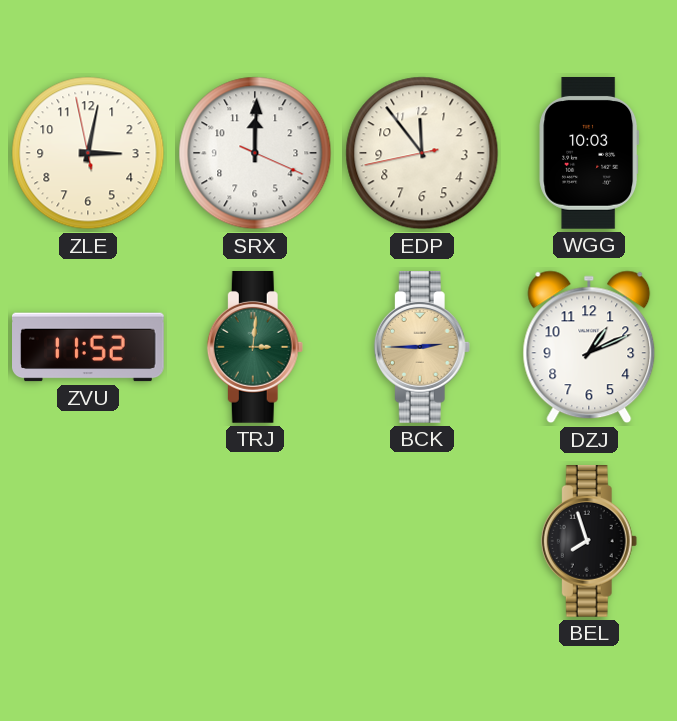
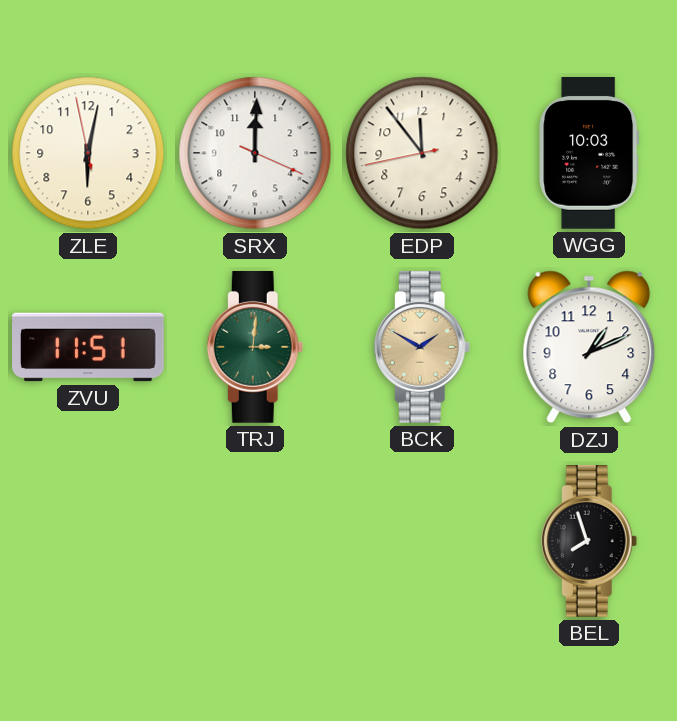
ZLE: 3:01 -> 6:01
ZVU: 11:52 -> 11:51
BCK: 2:45 -> 1:50
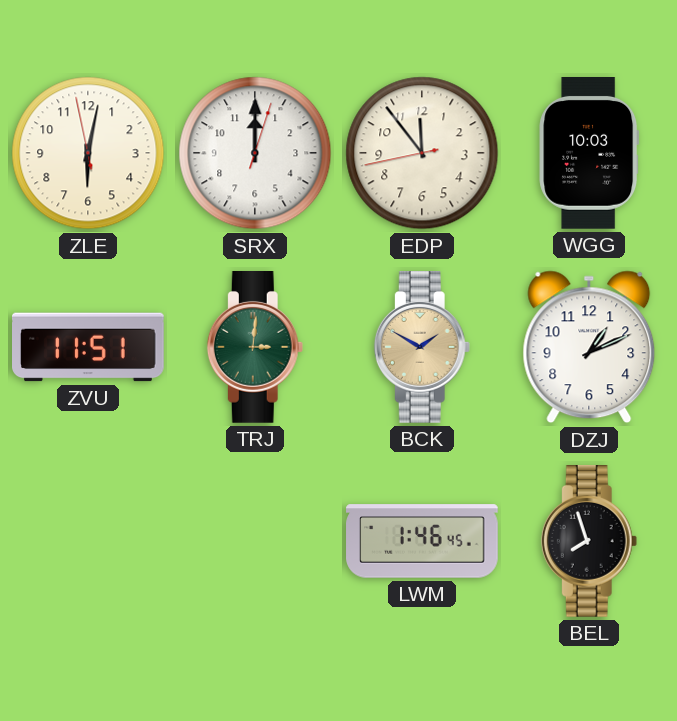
SRX: 12:00:19 -> 12:00:03
LWM: none -> 1:46
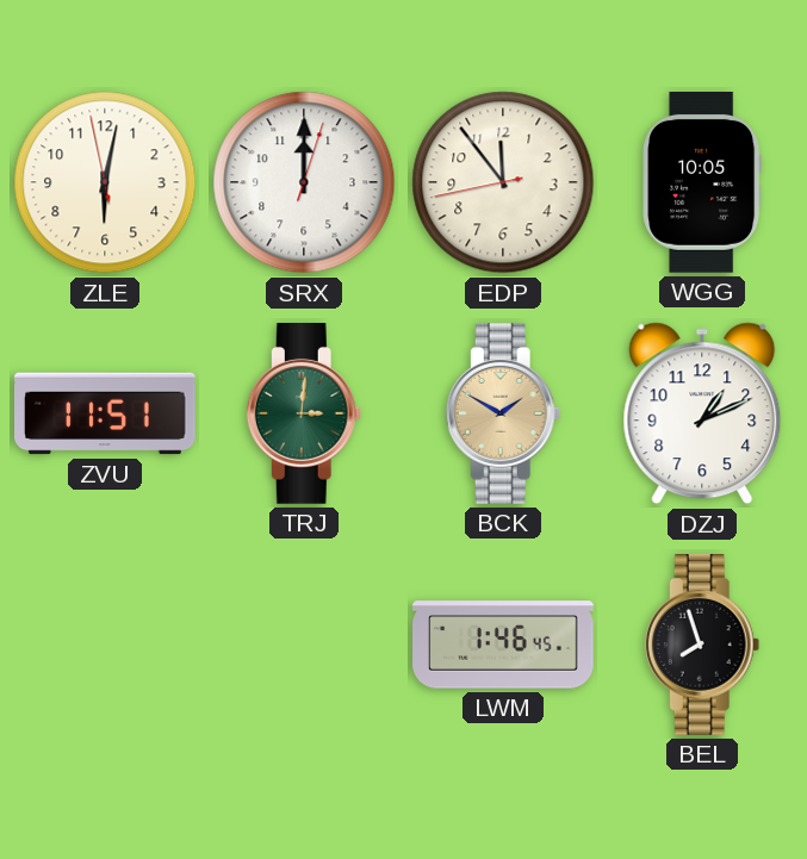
WGG: 10:03 -> 10:05
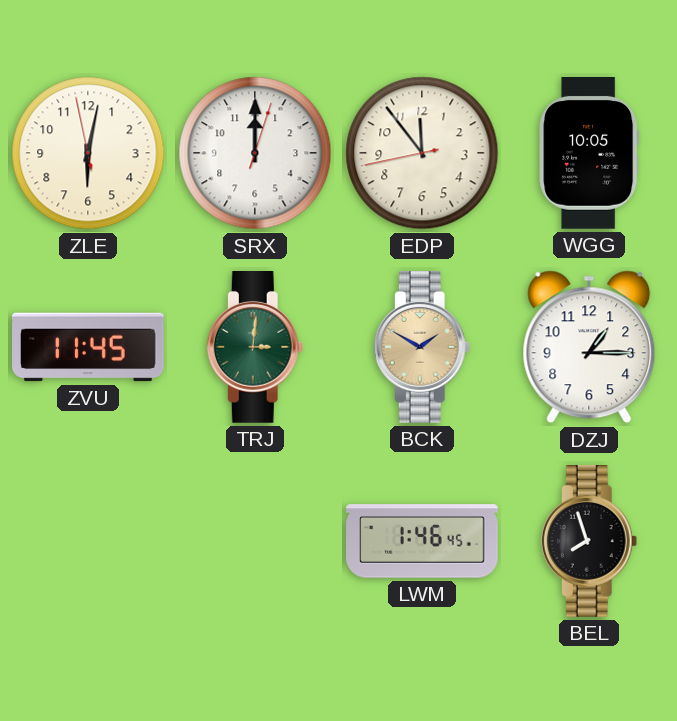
ZVU: 11:51 -> 11:45
DZJ: 1:11 -> 1:15
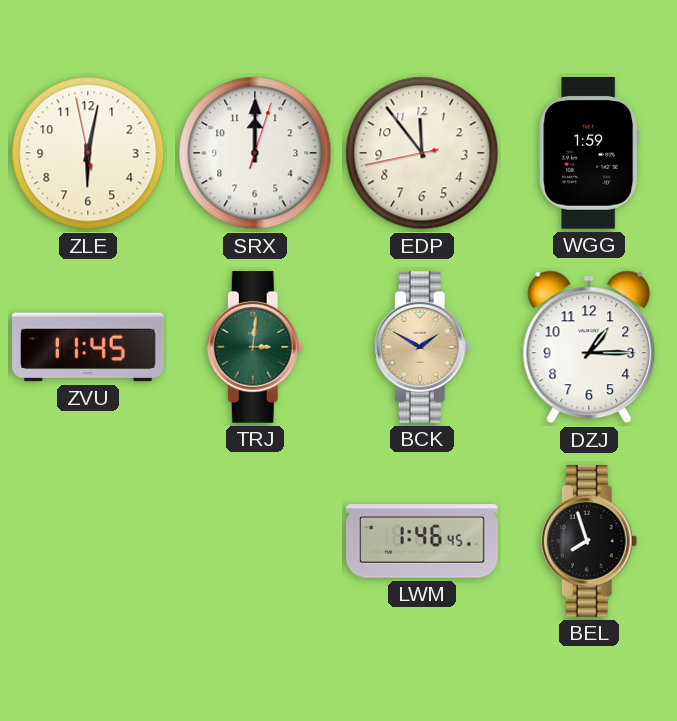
WGG: 10:05 -> 1:59
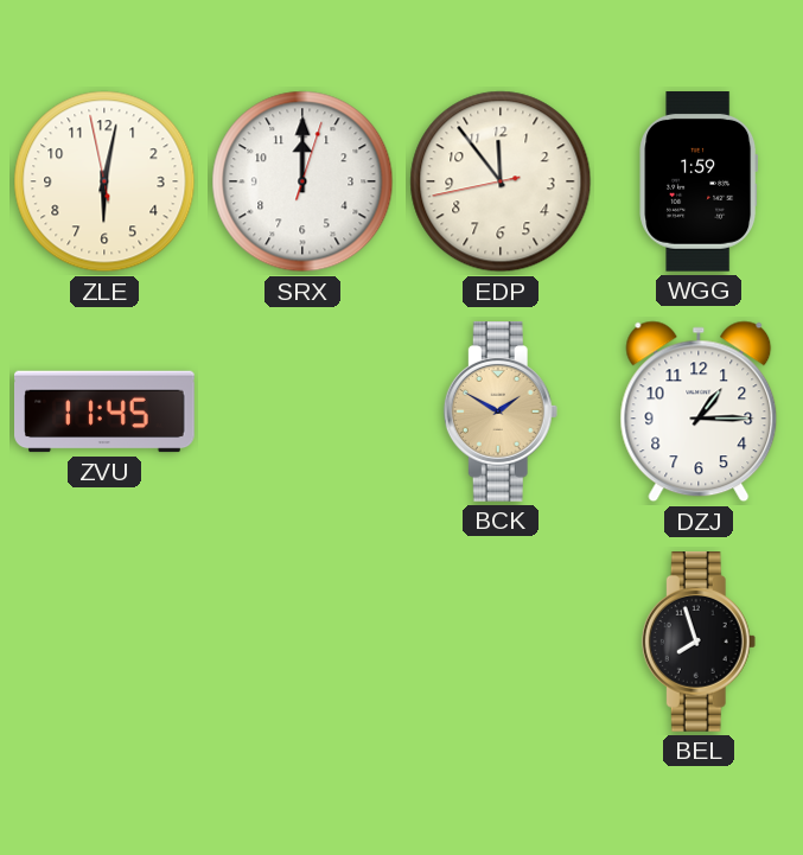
TRJ: 3:01 -> none
LWM: 1:46 -> none
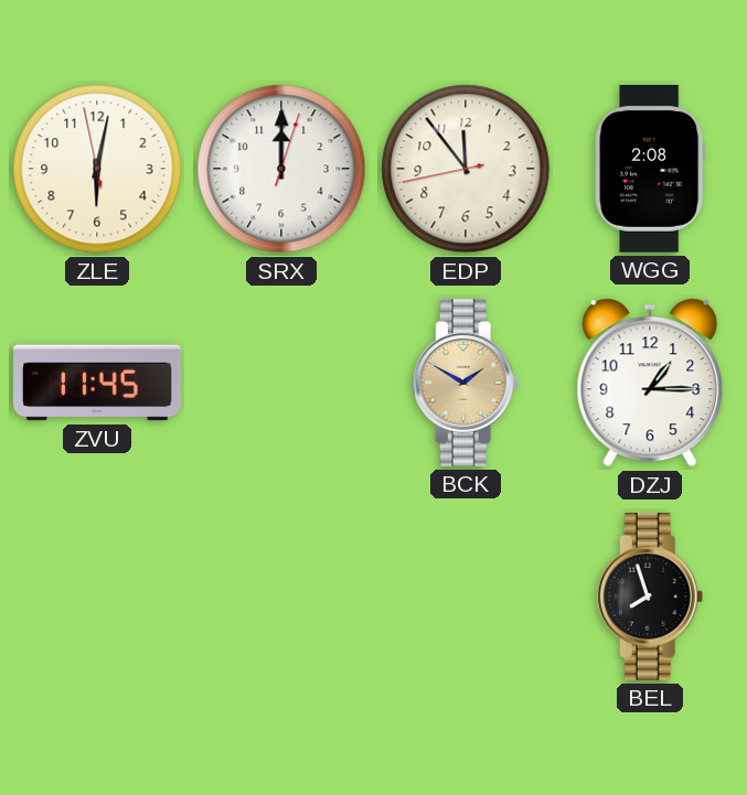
WGG: 1:59 -> 2:08
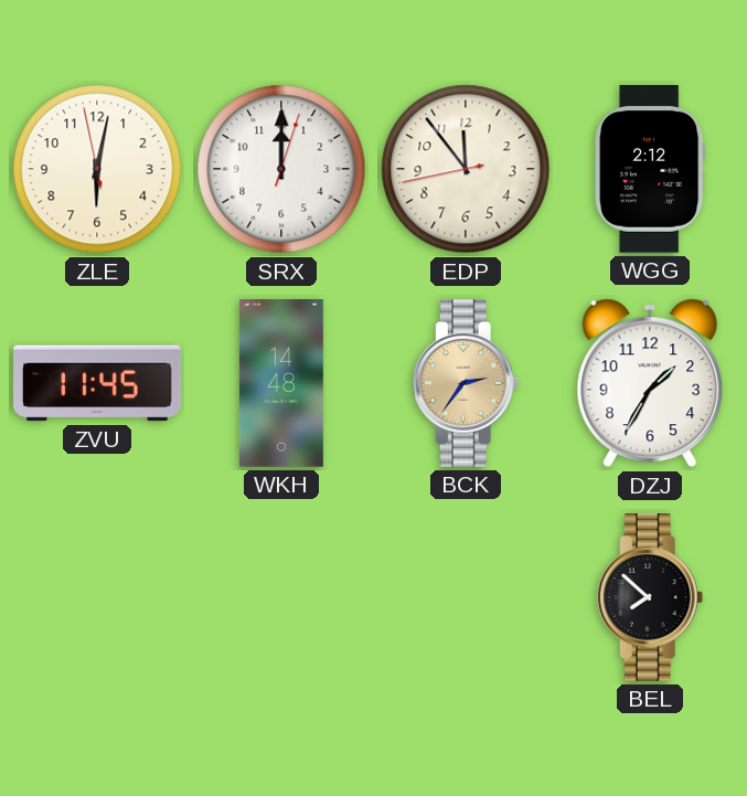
WGG: 2:08 -> 2:12
WKH: none -> 14:48
BCK: 1:50 -> 2:36
DZJ: 1:15 -> 1:35
BEL: 7:57 -> 7:52
